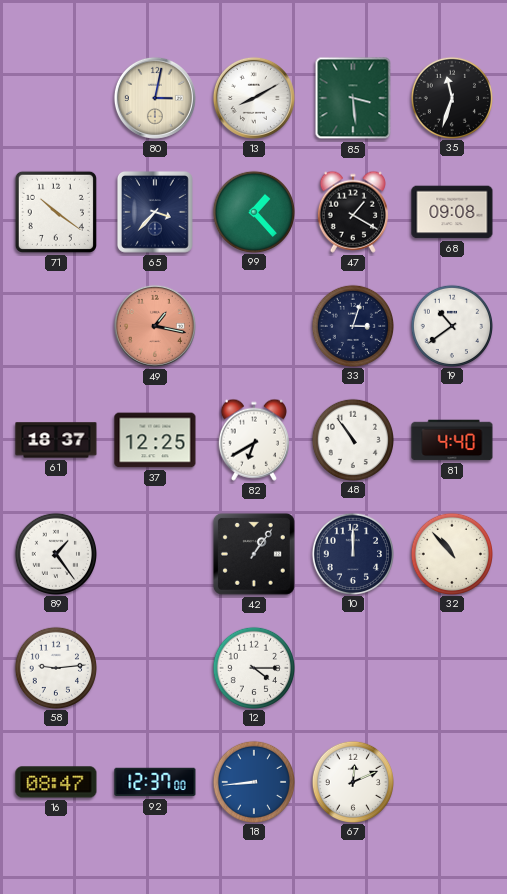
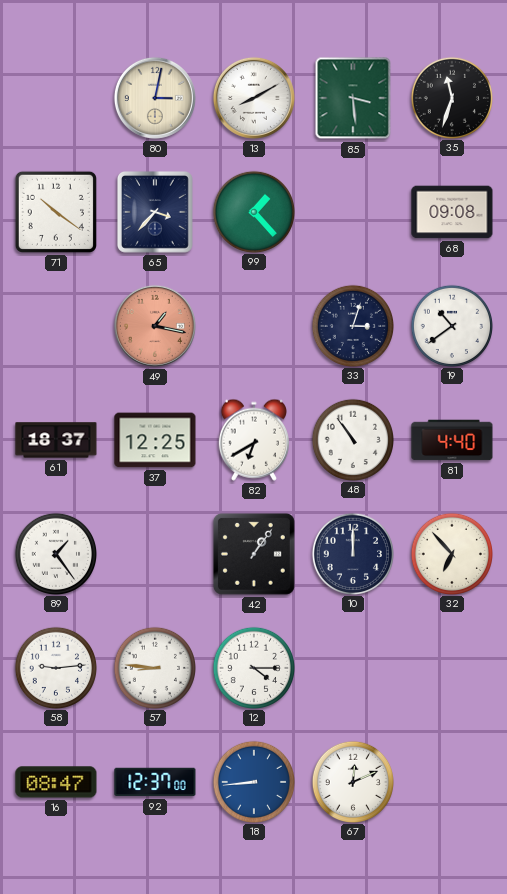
47: 1:20 -> none
32: 10:53 -> 6:53
57: none -> 8:46
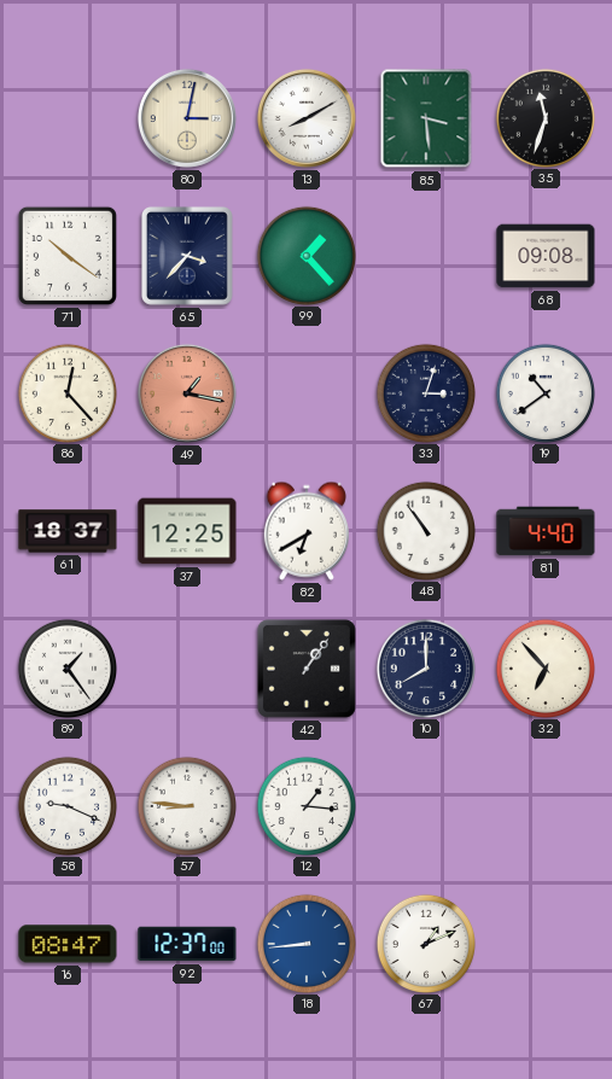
86: none -> 12:23
10: 12:00 -> 8:00
58: 9:14 -> 9:19
12: 4:15 -> 1:16
67: 12:11 -> 1:11
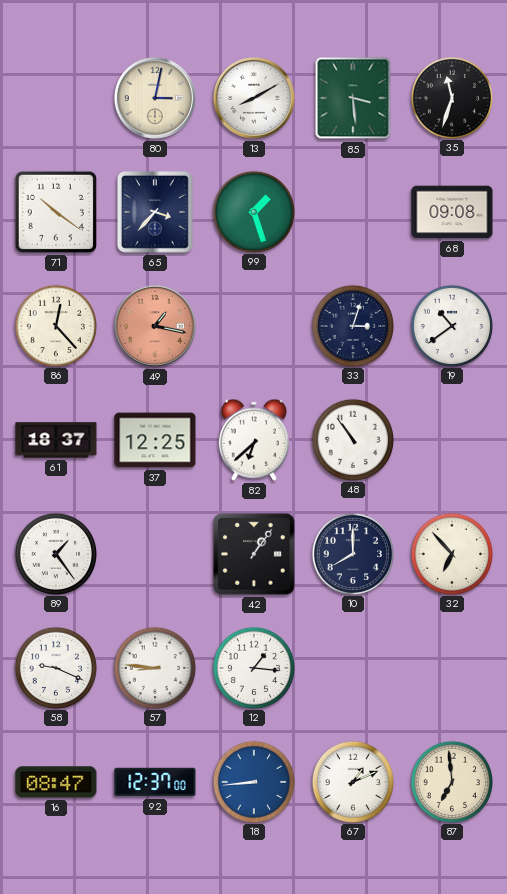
99: 1:23 -> 1:27
82: 6:40 -> 6:38
81: 4:40 -> none
87: none -> 6:59
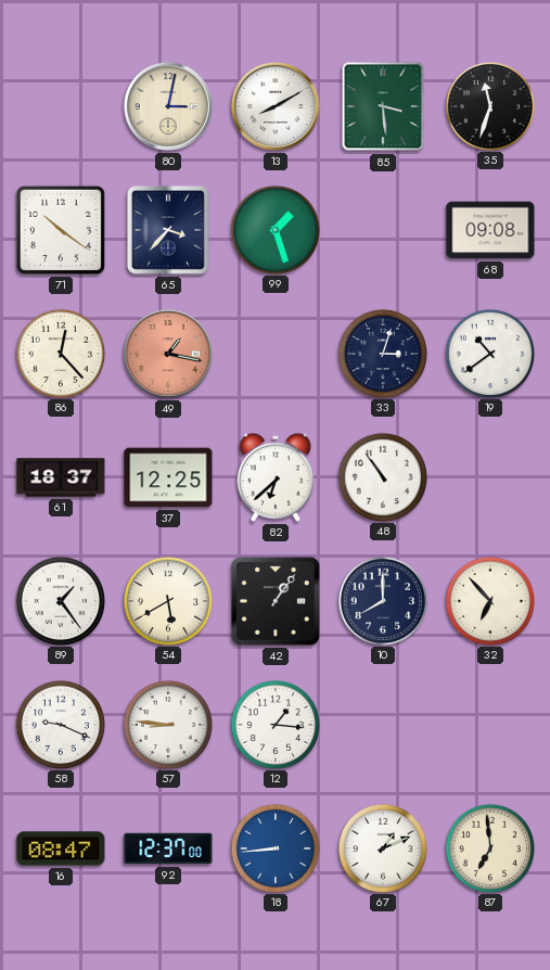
54: none -> 5:40
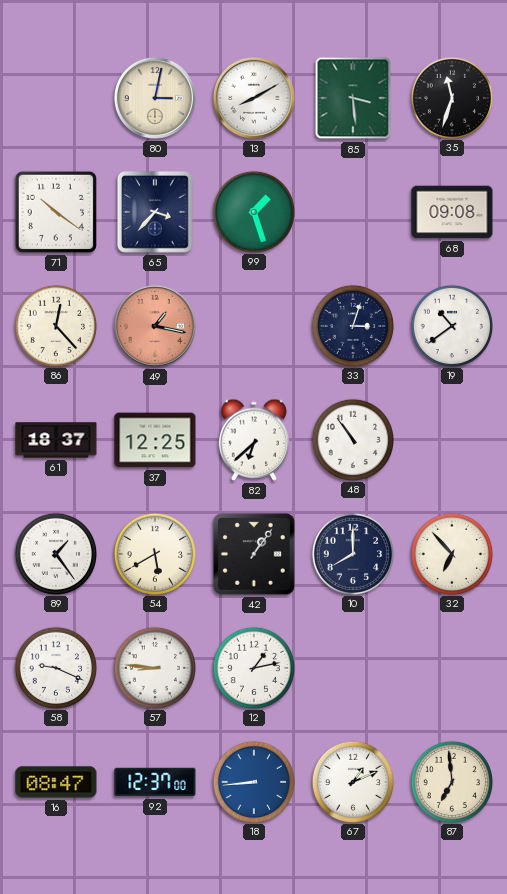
12: 1:16 -> 1:13
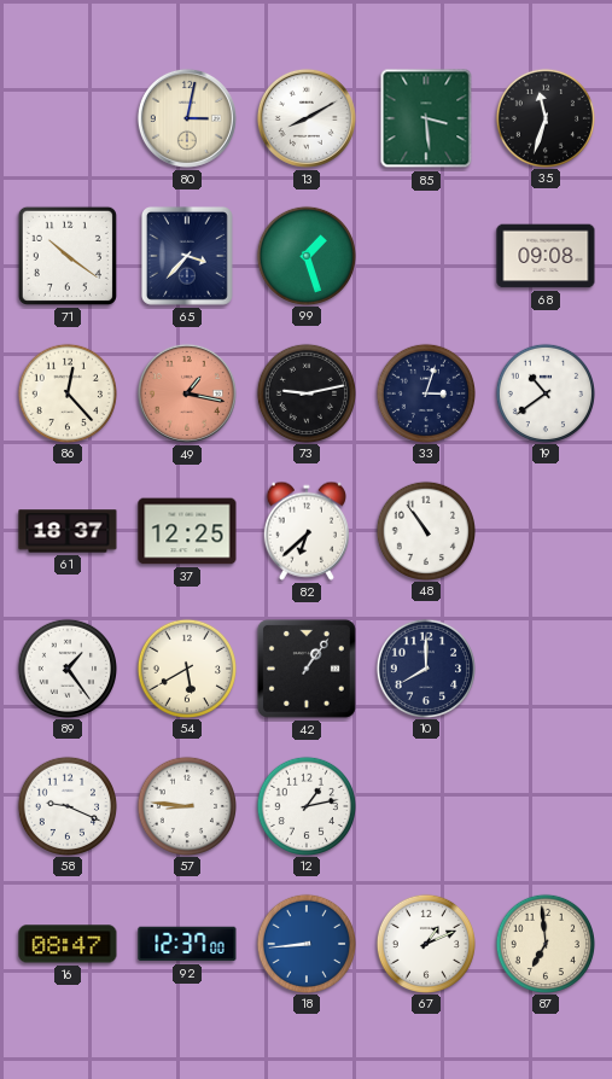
73: none -> 9:13
32: 6:53 -> none
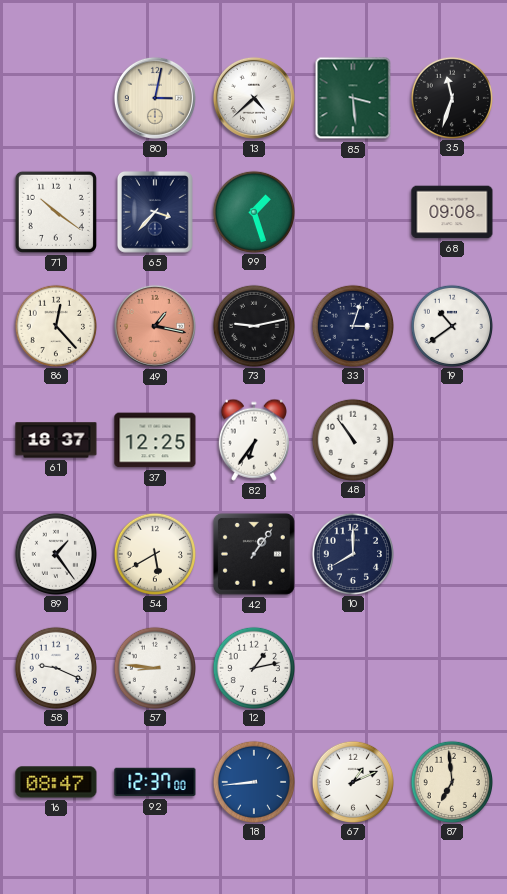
13: 8:10 -> 4:38
82: 6:38 -> 6:36
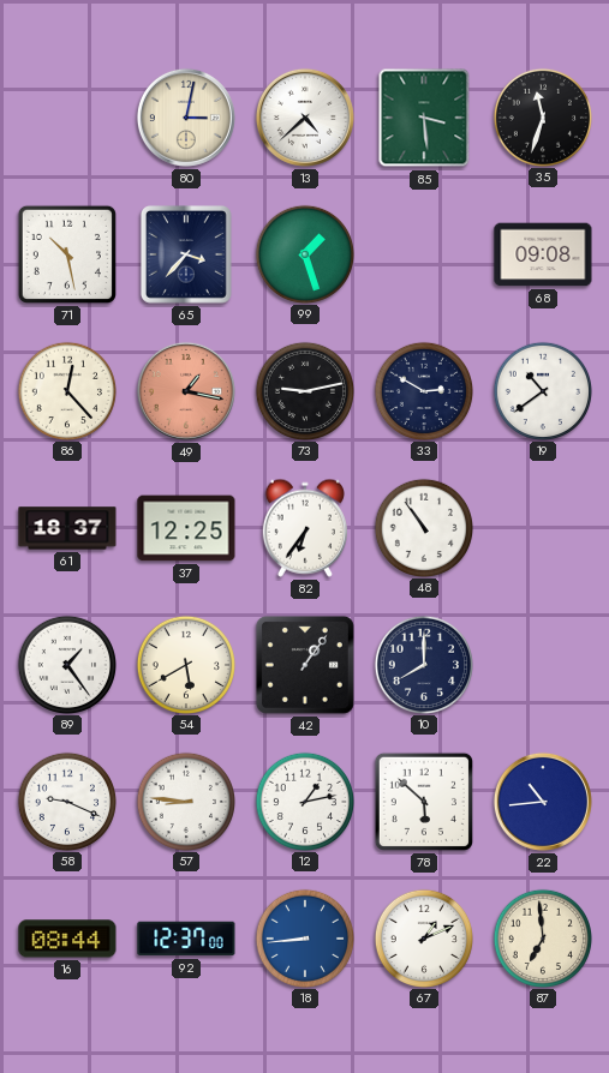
71: 10:21 -> 10:28
33: 3:03 -> 2:50
78: none -> 5:52
22: none -> 10:44
16: 08:47 -> 08:44
